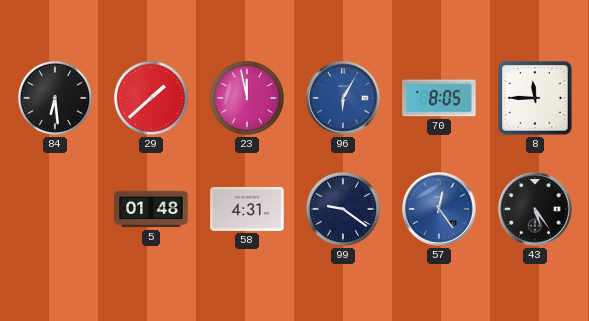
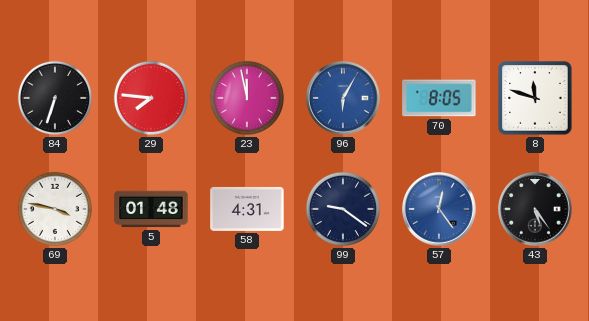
84: 6:29 -> 6:33
29: 1:38 -> 7:46
8: 11:45 -> 11:48
69: none -> 3:47
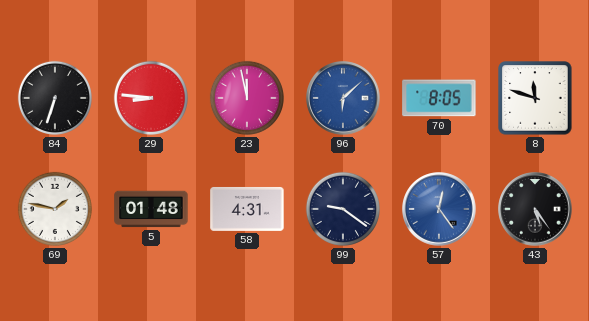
29: 7:46 -> 8:46
96: 6:05 -> 6:08
69: 3:47 -> 1:47
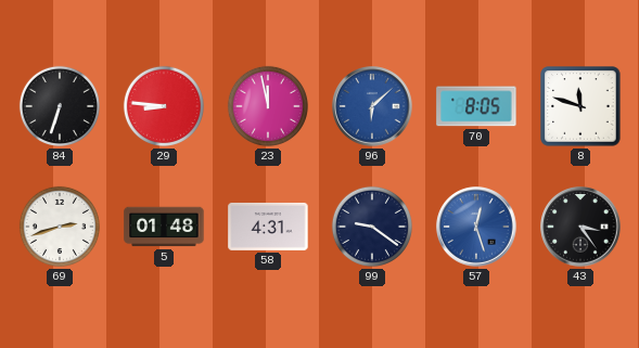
69: 1:47 -> 2:42
57: 12:24 -> 12:27
43: 5:24 -> 3:24
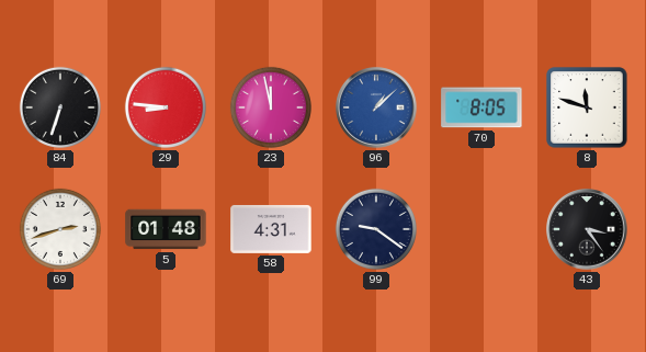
96: 6:08 -> 1:08
57: 12:27 -> none
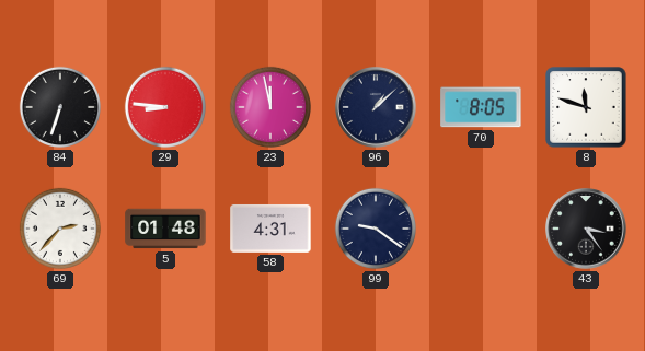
96 dial: blue -> navy
69: 2:42 -> 2:37
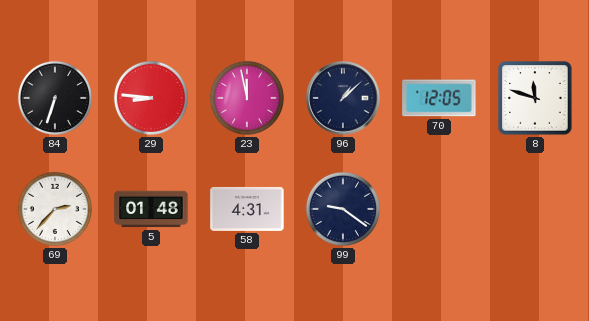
70: 8:05 -> 12:05
43: 3:24 -> none
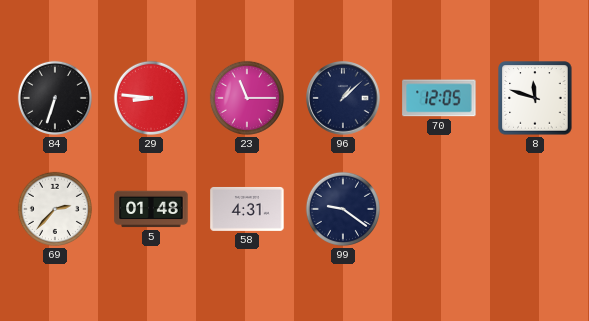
23: 11:58 -> 11:15
